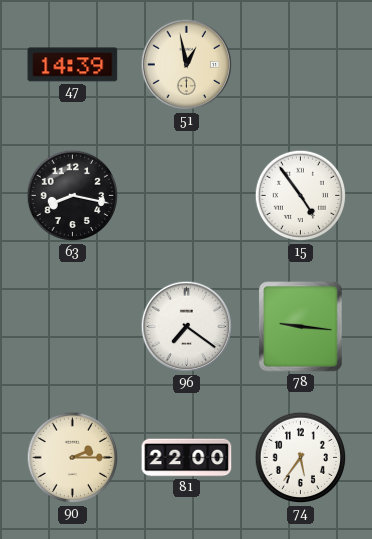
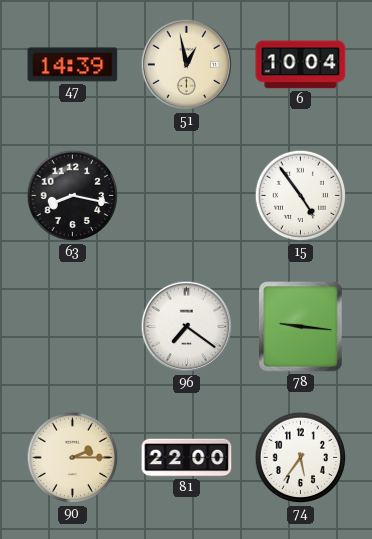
6: none -> 10:04
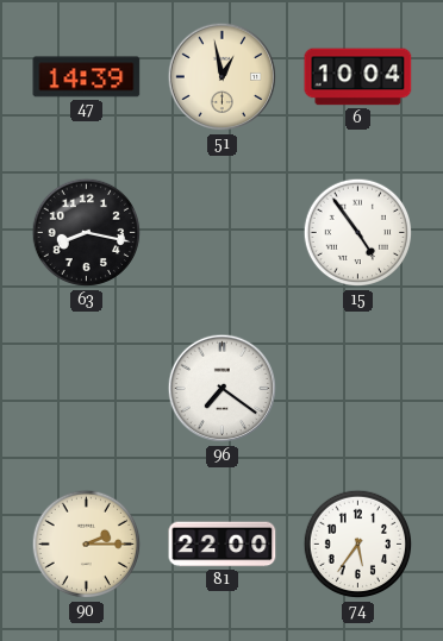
78: 9:16 -> none
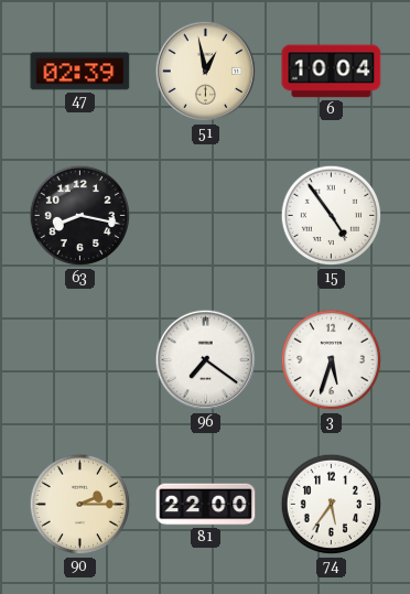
47: 14:39 -> 02:39
3: none -> 5:33
